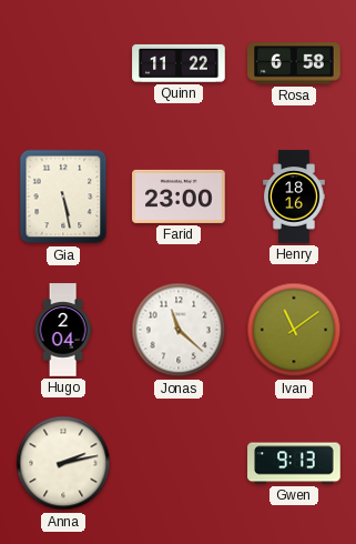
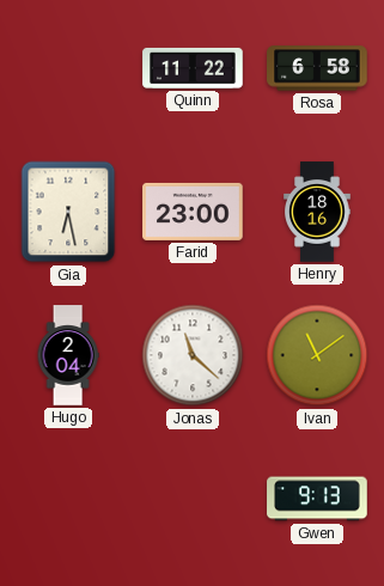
Gia: 5:28 -> 6:28
Anna: 2:13 -> none
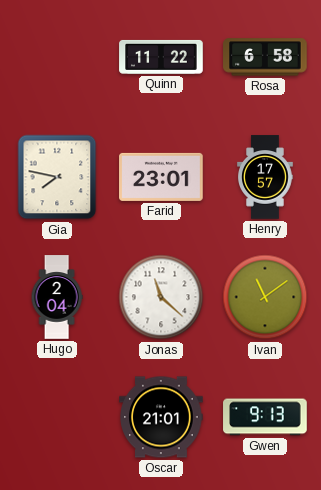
Gia: 6:28 -> 7:47
Farid: 23:00 -> 23:01
Henry: 18:16 -> 17:57
Oscar: none -> 21:01
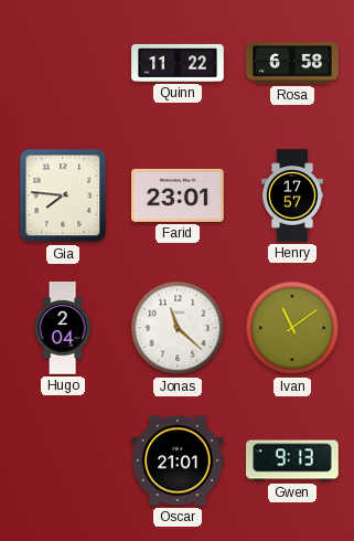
Gia: 7:47 -> 7:46
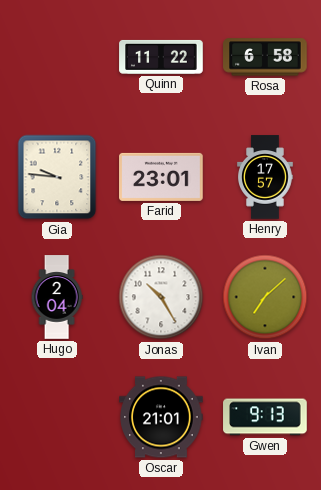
Gia: 7:46 -> 9:46
Jonas: 11:22 -> 10:25
Ivan: 11:09 -> 7:08
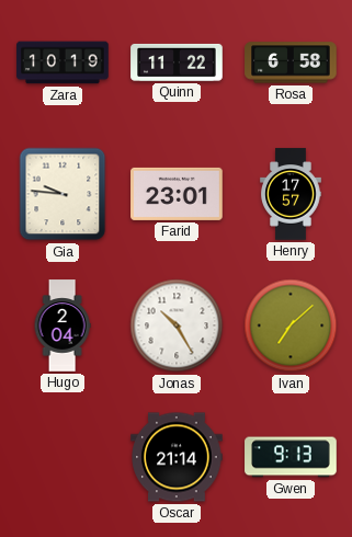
Zara: none -> 10:19
Oscar: 21:01 -> 21:14
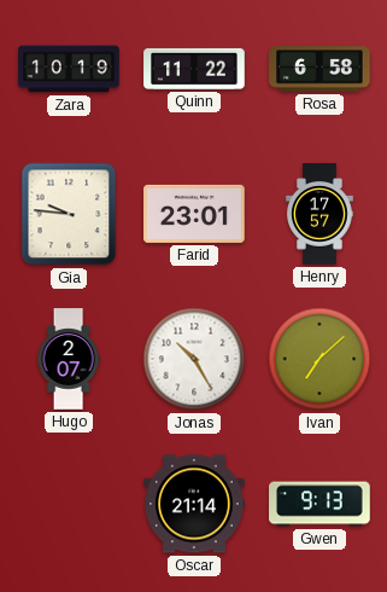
Hugo: 2:04 -> 2:07
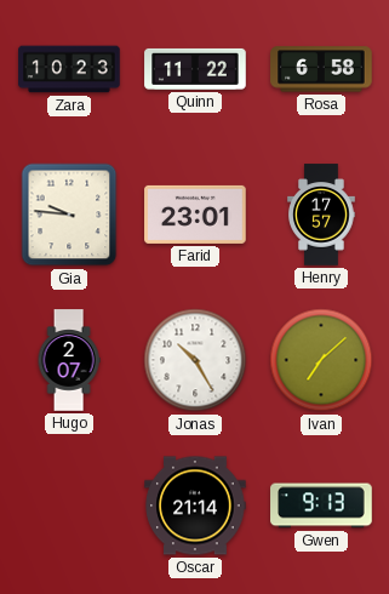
Zara: 10:19 -> 10:23
